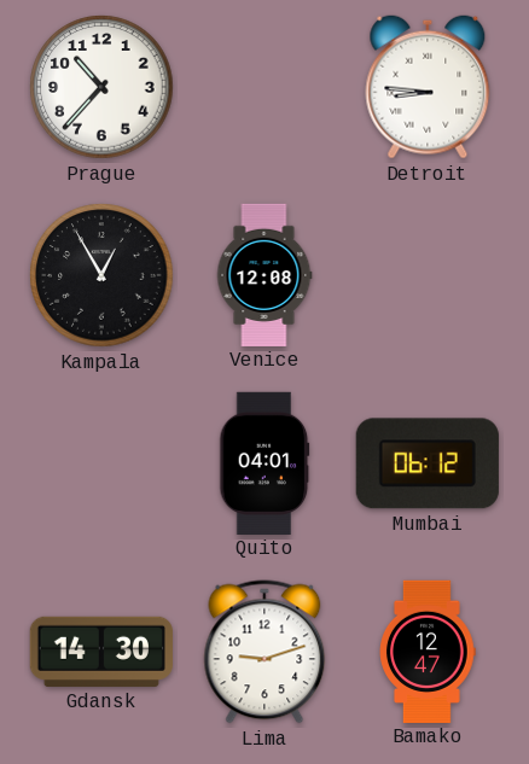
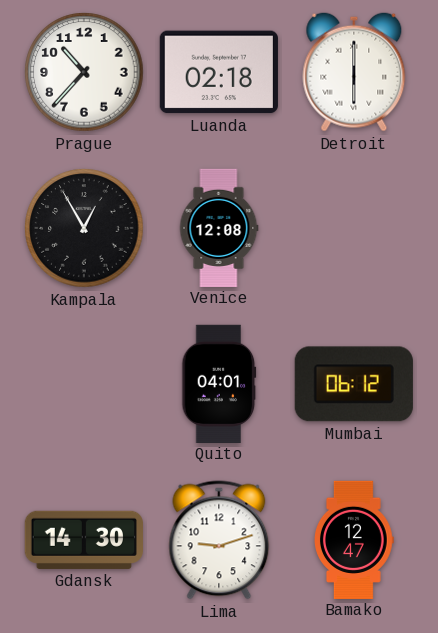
Luanda: none -> 02:18
Detroit: 8:46 -> 6:00
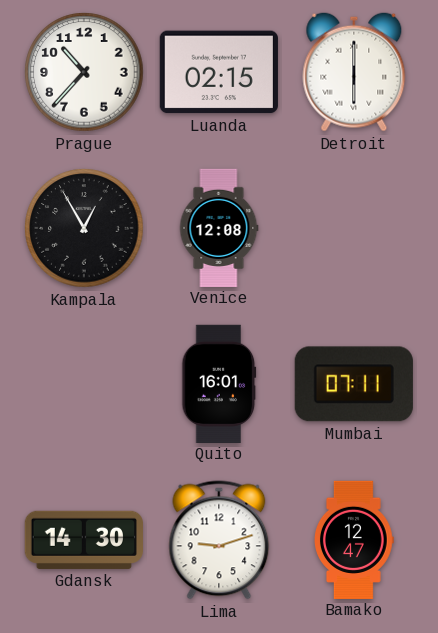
Luanda: 02:18 -> 02:15
Quito: 04:01 -> 16:01
Mumbai: 06:12 -> 07:11
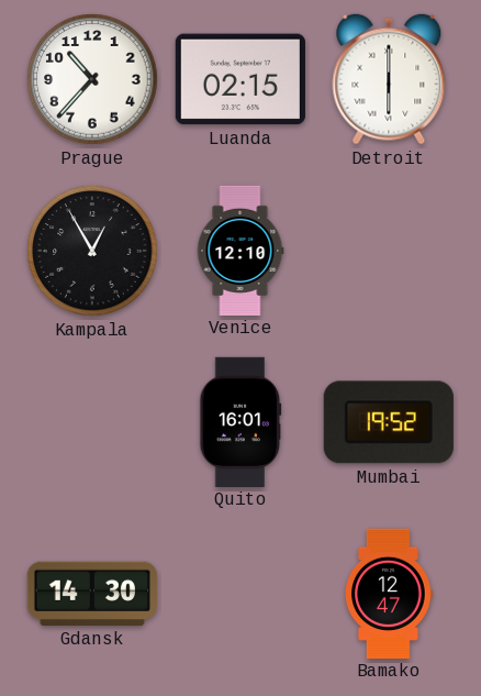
Venice: 12:08 -> 12:10
Mumbai: 07:11 -> 19:52
Lima: 9:12 -> none
